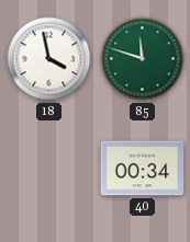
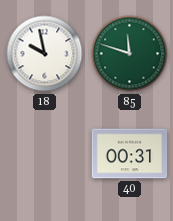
18: 3:58 -> 9:58
40: 00:34 -> 00:31
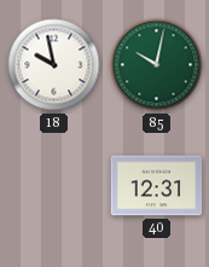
85: 11:48 -> 10:02
40: 00:31 -> 12:31
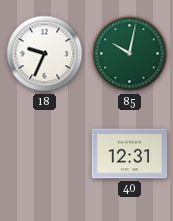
18: 9:58 -> 9:34
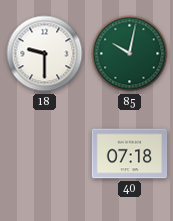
18: 9:34 -> 9:30
40: 12:31 -> 07:18
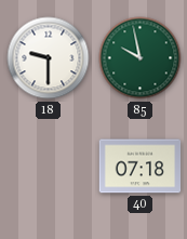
85: 10:02 -> 9:58
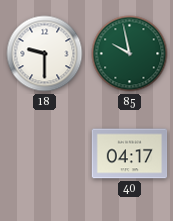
40: 07:18 -> 04:17
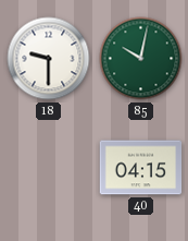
85: 9:58 -> 10:02
40: 04:17 -> 04:15
